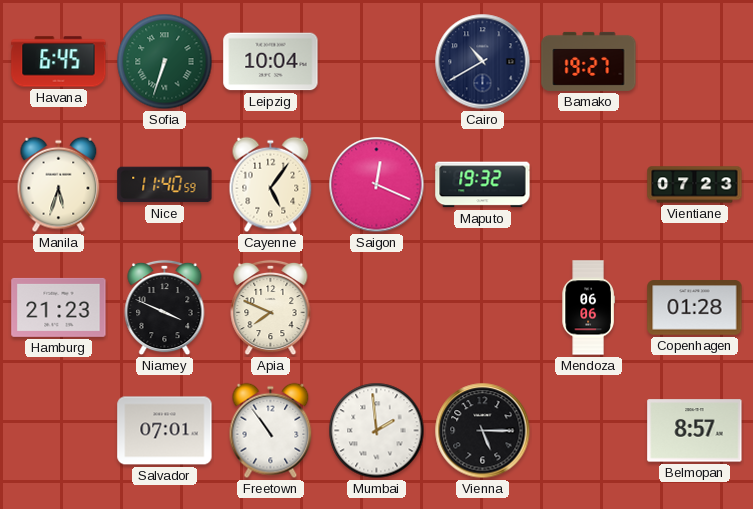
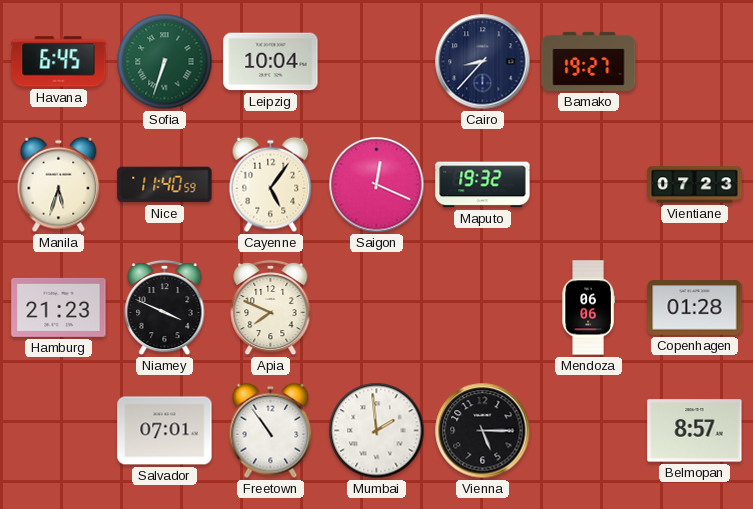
Cairo: 10:40 -> 8:37
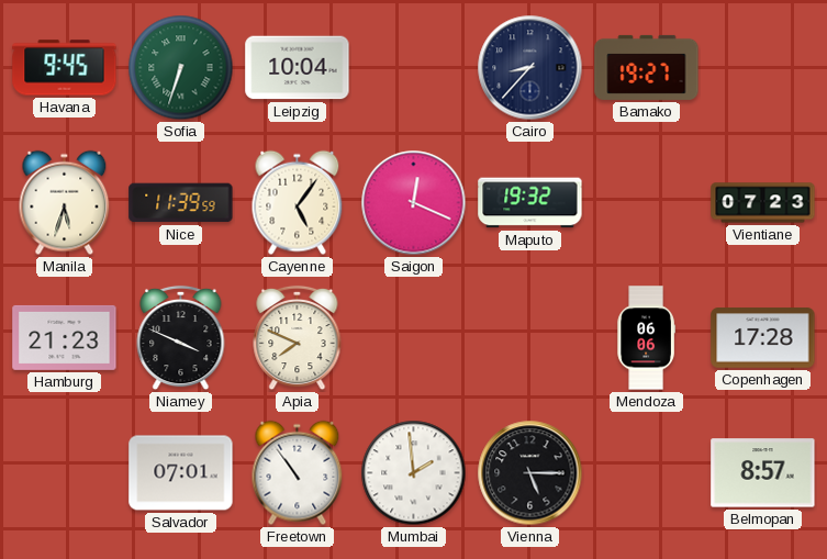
Havana: 6:45 -> 9:45
Nice: 11:40 -> 11:39
Copenhagen: 01:28 -> 17:28
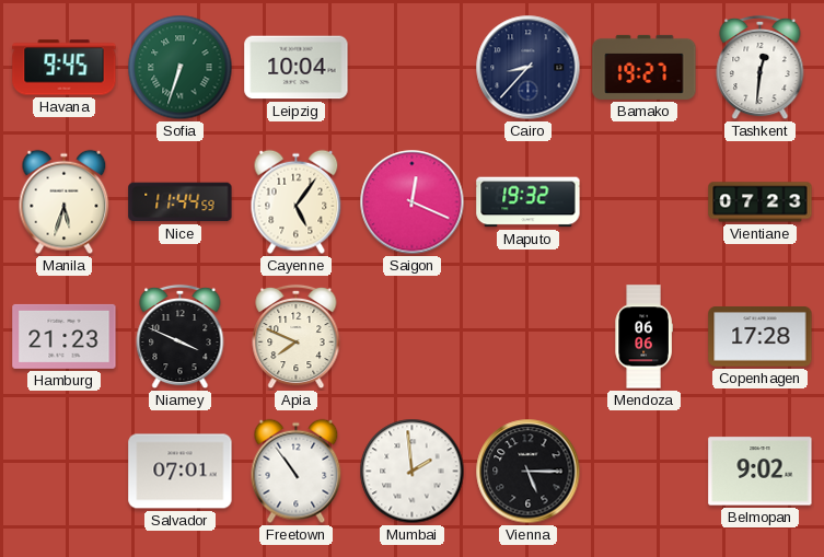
Tashkent: none -> 12:31
Nice: 11:39 -> 11:44
Belmopan: 8:57 -> 9:02
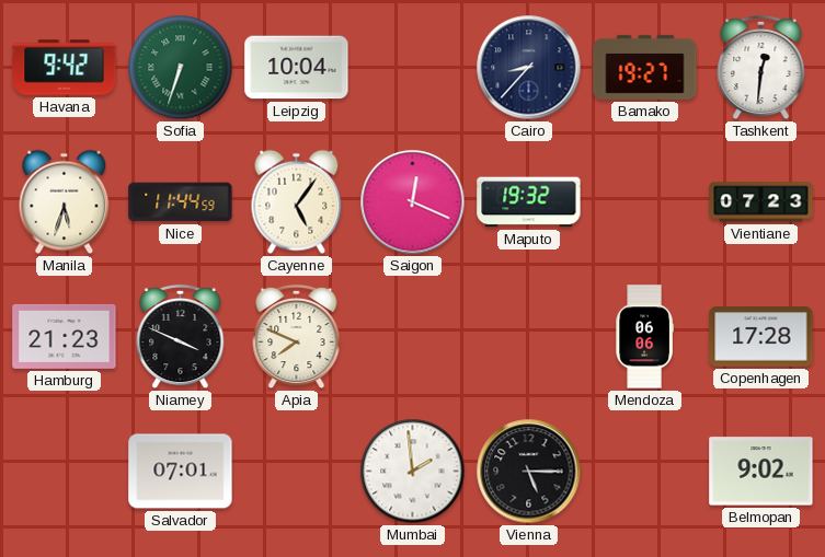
Havana: 9:45 -> 9:42
Freetown: 10:54 -> none
